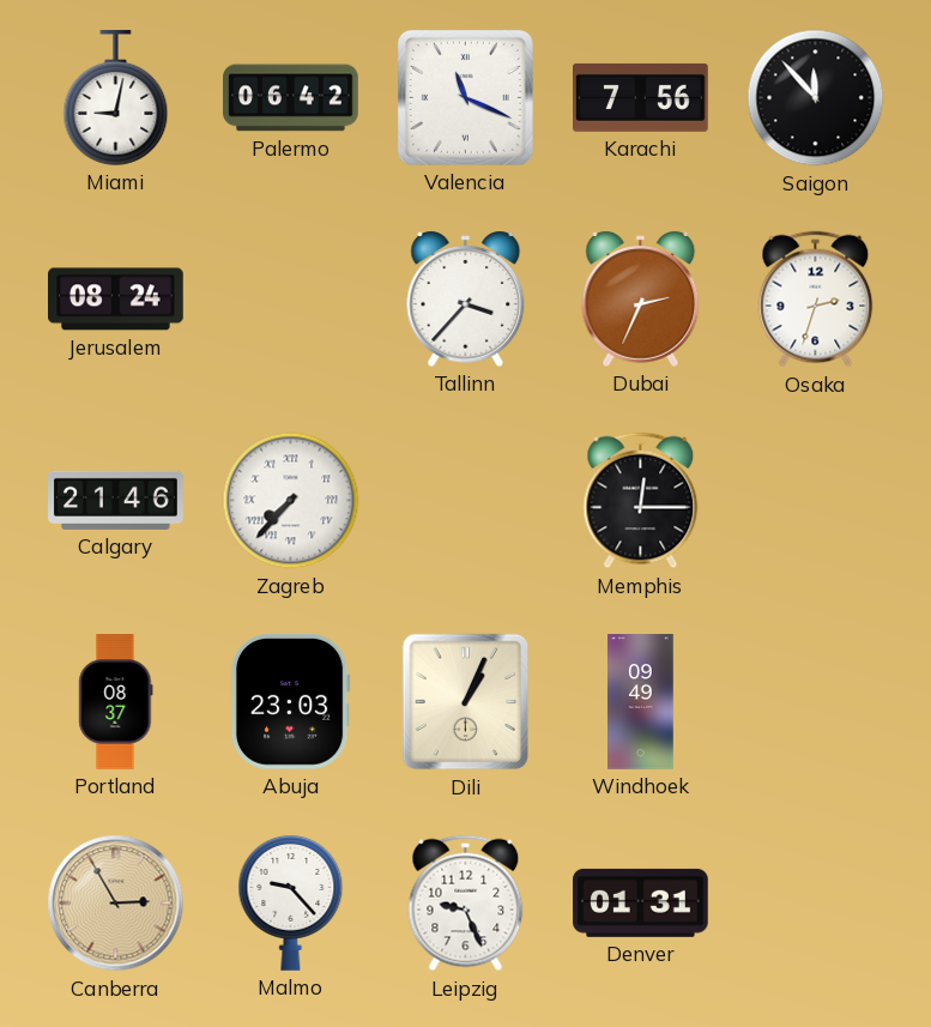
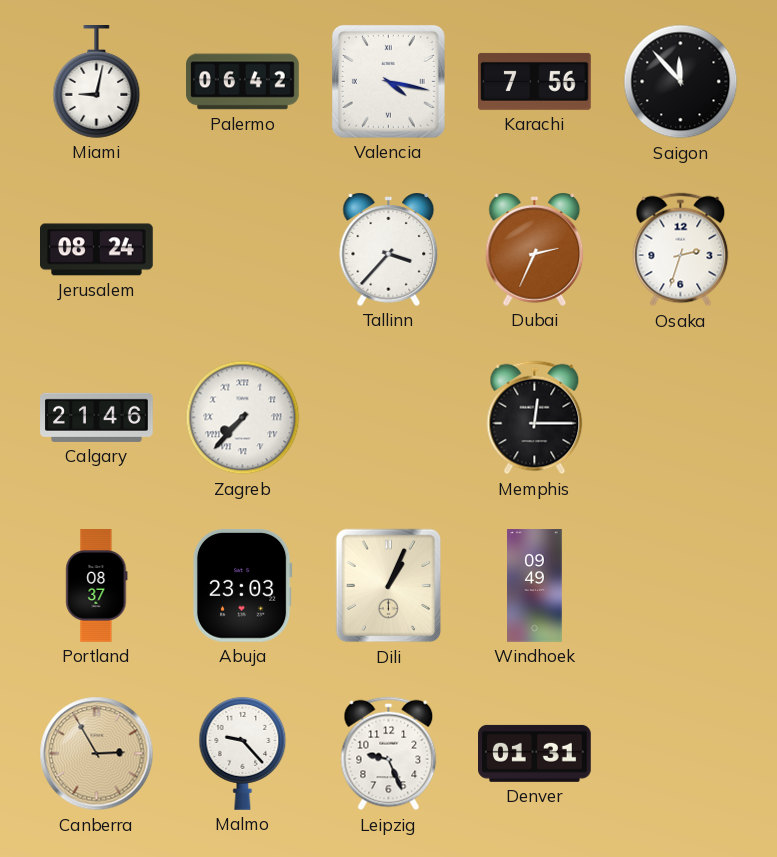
Valencia: 11:19 -> 4:17
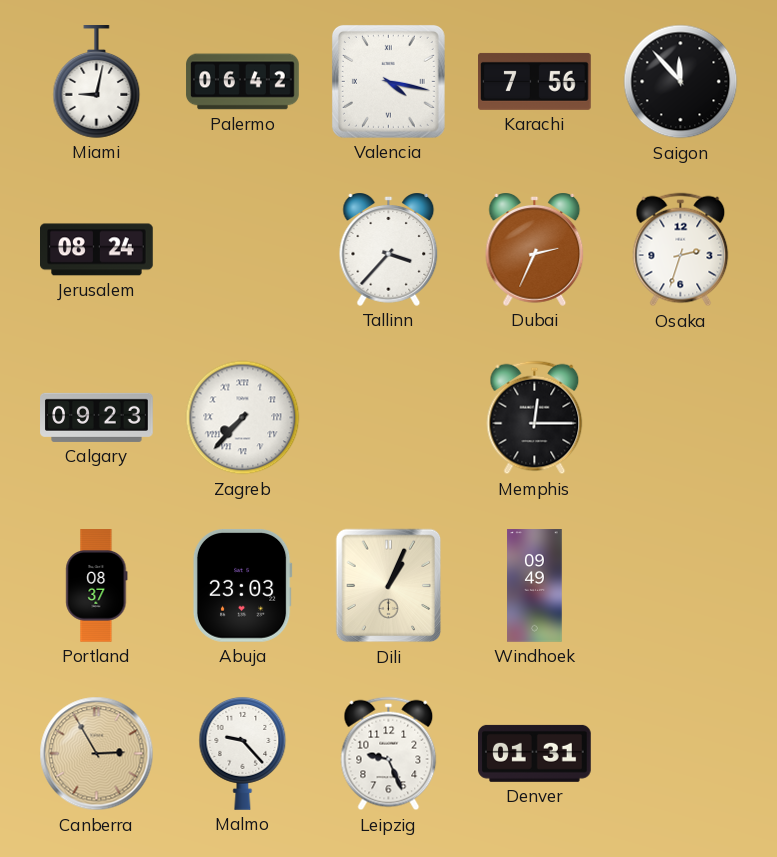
Calgary: 21:46 -> 09:23
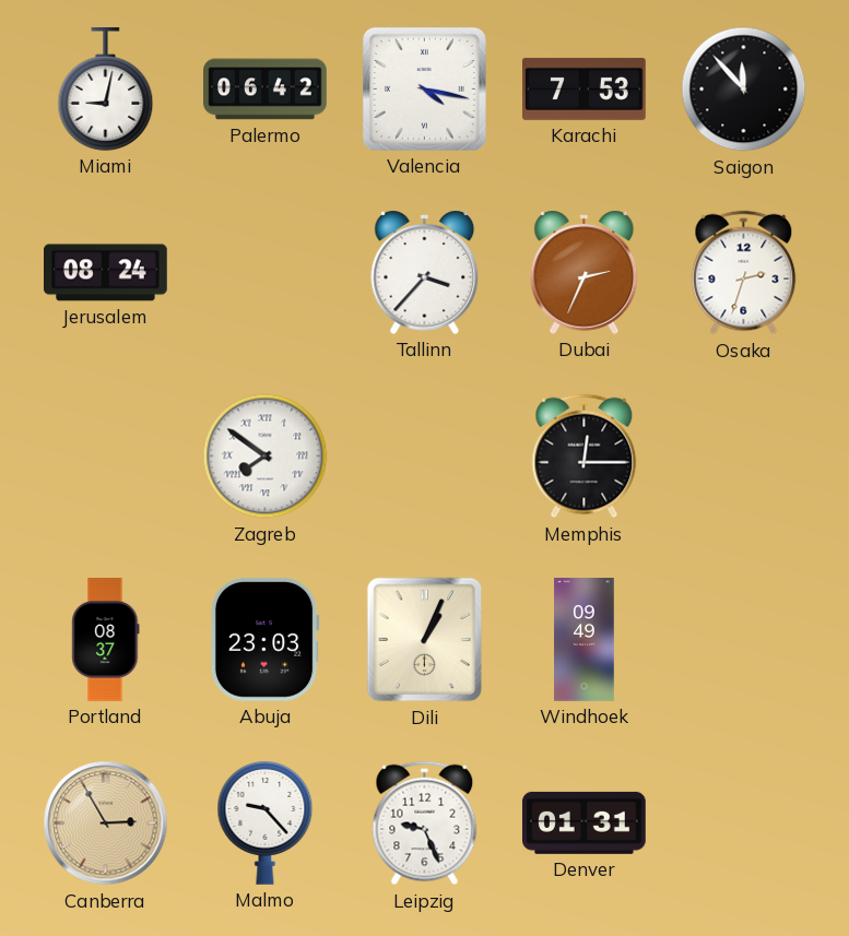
Karachi: 7:56 -> 7:53
Calgary: 09:23 -> none
Zagreb: 7:37 -> 7:51
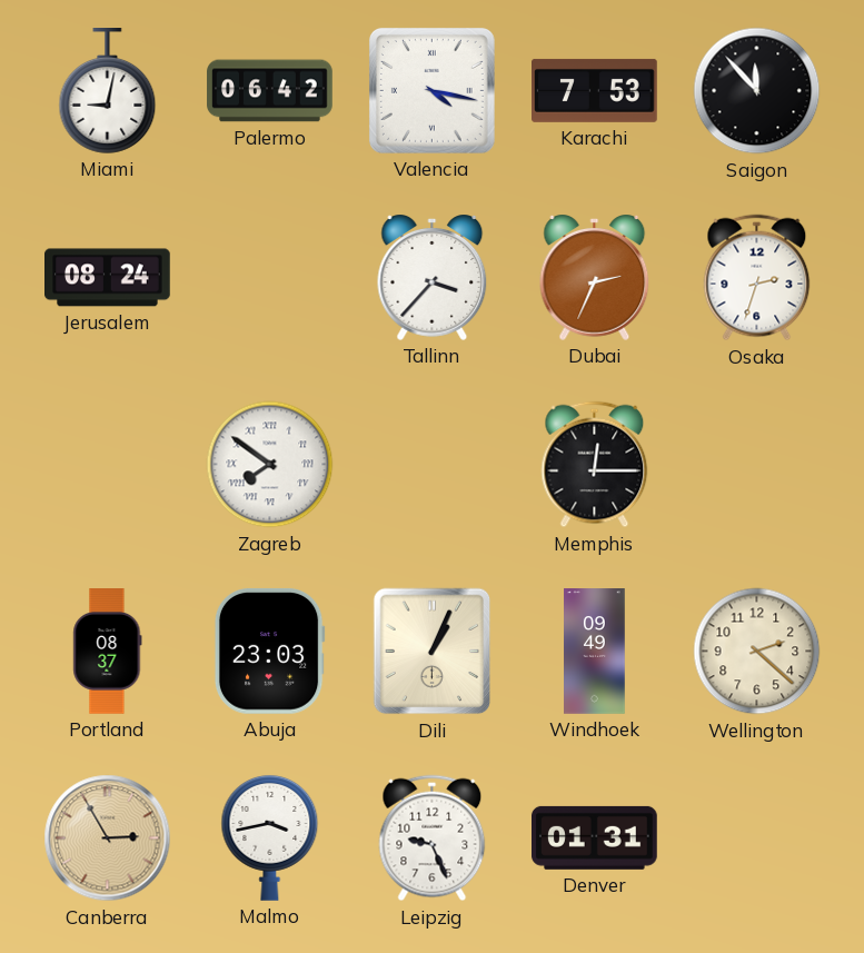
Wellington: none -> 2:22
Malmo: 9:23 -> 3:43
